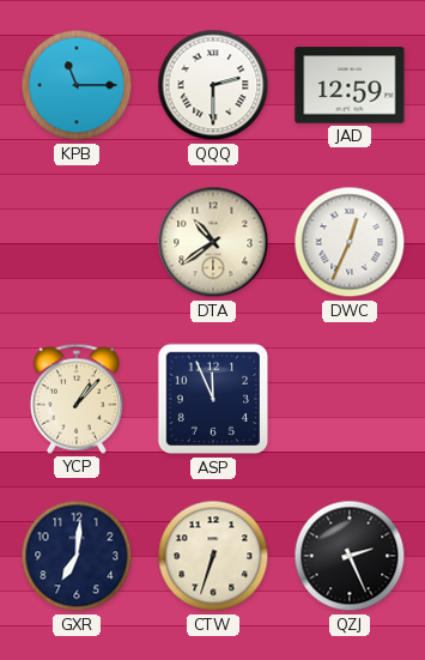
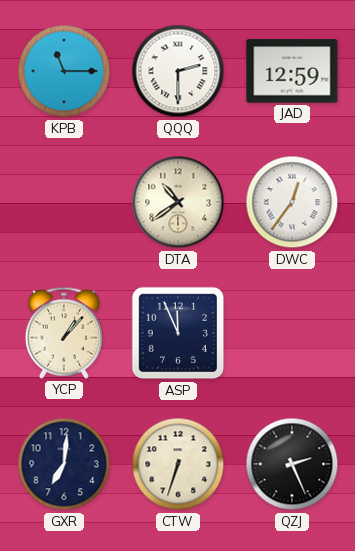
DWC: 12:34 -> 12:36
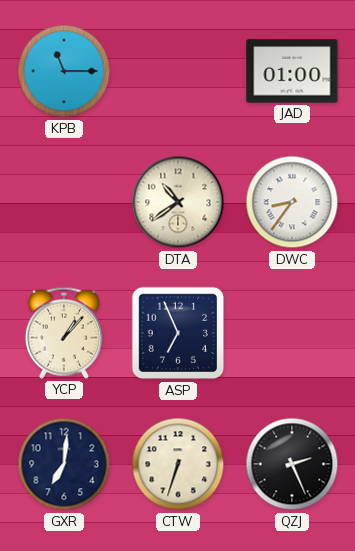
QQQ: 2:30 -> none
JAD: 12:59 -> 01:00
DWC: 12:36 -> 8:36
ASP: 11:56 -> 6:56
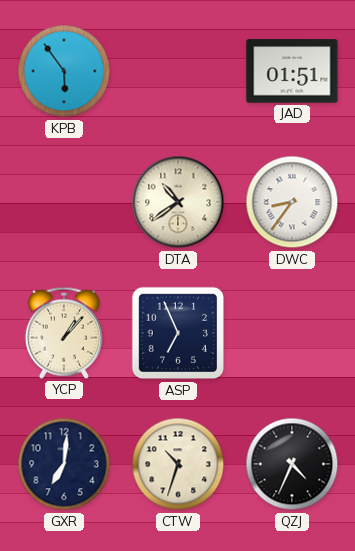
KPB: 11:15 -> 5:54
JAD: 01:00 -> 01:51
CTW: 6:33 -> 10:33
QZJ: 2:26 -> 4:34
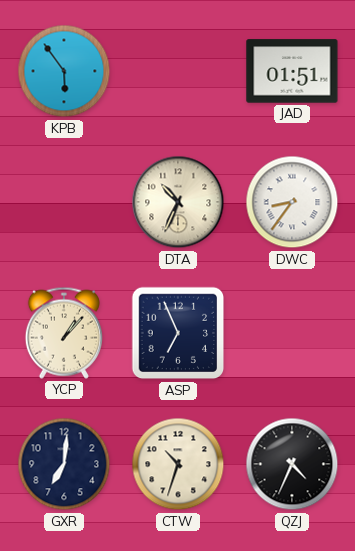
DTA: 10:39 -> 10:34
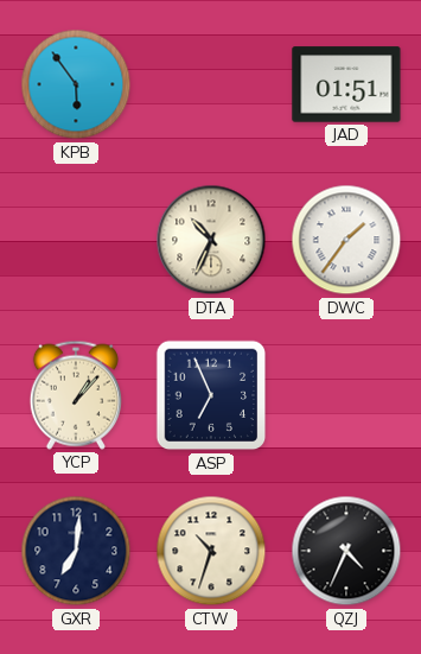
DWC: 8:36 -> 1:36
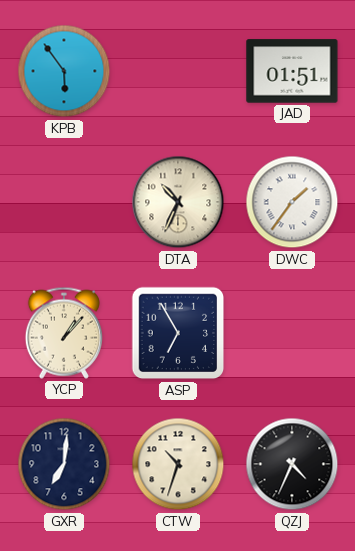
ASP: 6:56 -> 6:55
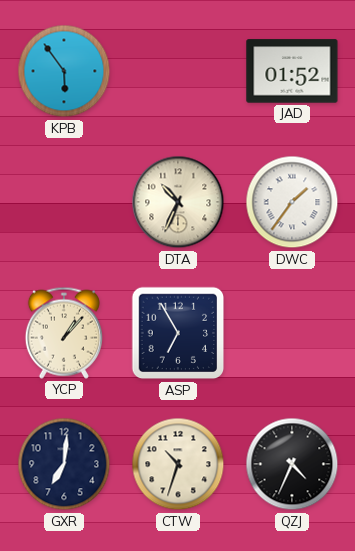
JAD: 01:51 -> 01:52
